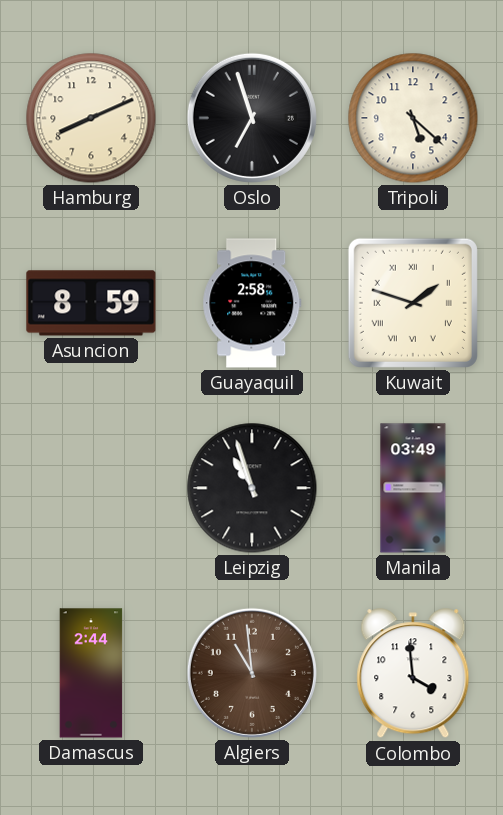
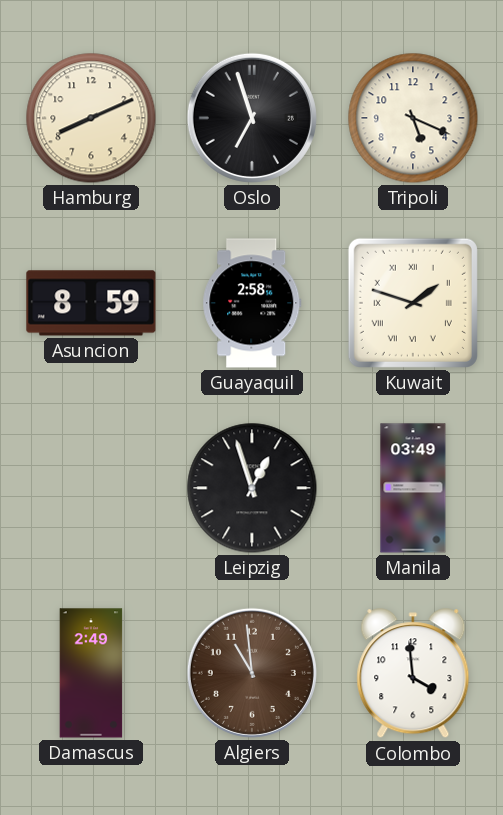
Tripoli: 5:22 -> 5:19
Leipzig: 10:57 -> 12:57
Damascus: 2:44 -> 2:49
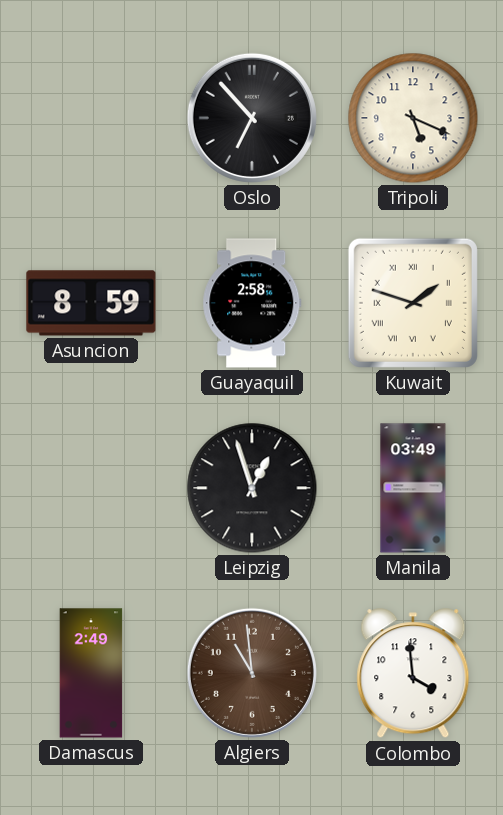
Hamburg: 8:11 -> none
Oslo: 6:57 -> 6:53
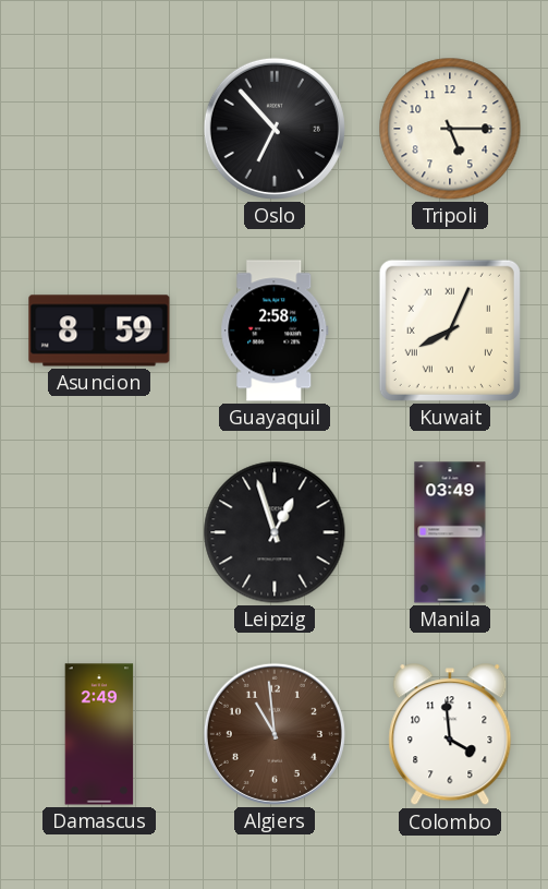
Tripoli: 5:19 -> 5:15
Kuwait: 1:48 -> 8:04
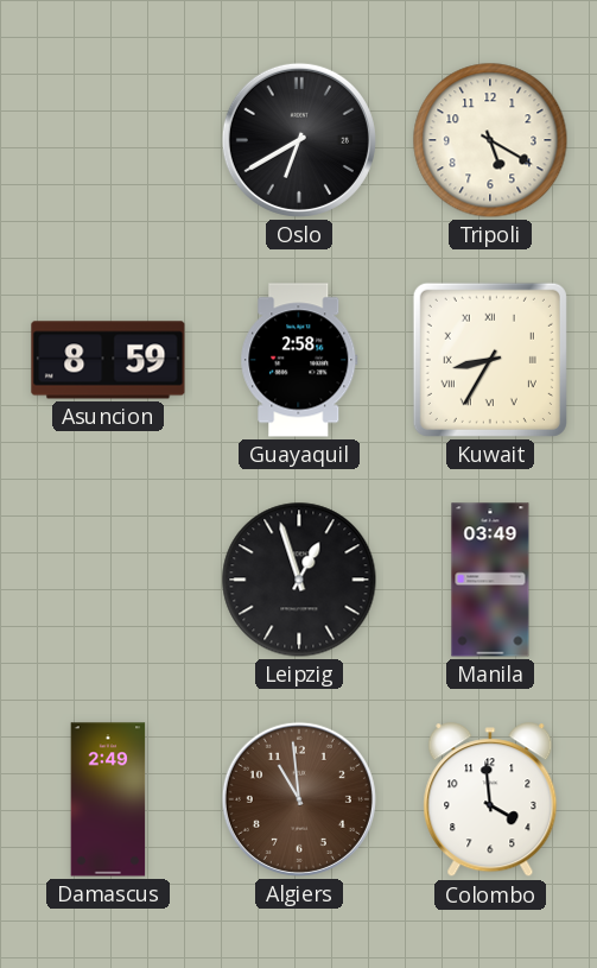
Oslo: 6:53 -> 6:40
Tripoli: 5:15 -> 5:20
Kuwait: 8:04 -> 8:35
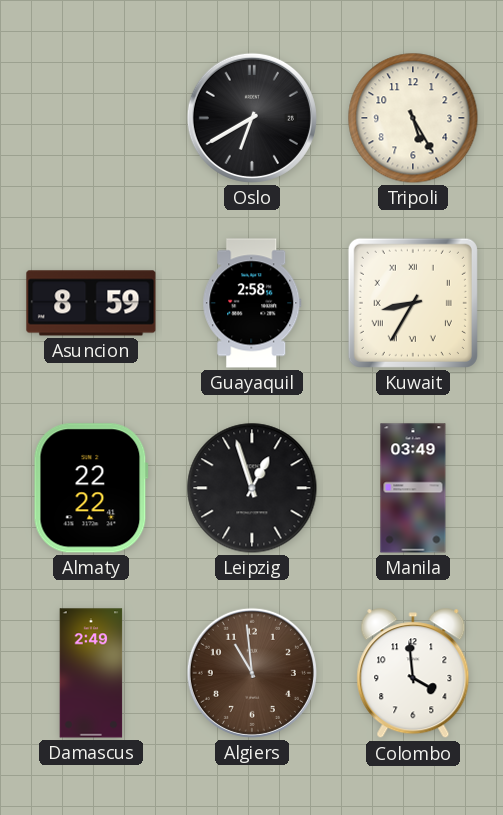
Tripoli: 5:20 -> 5:25
Almaty: none -> 22:22
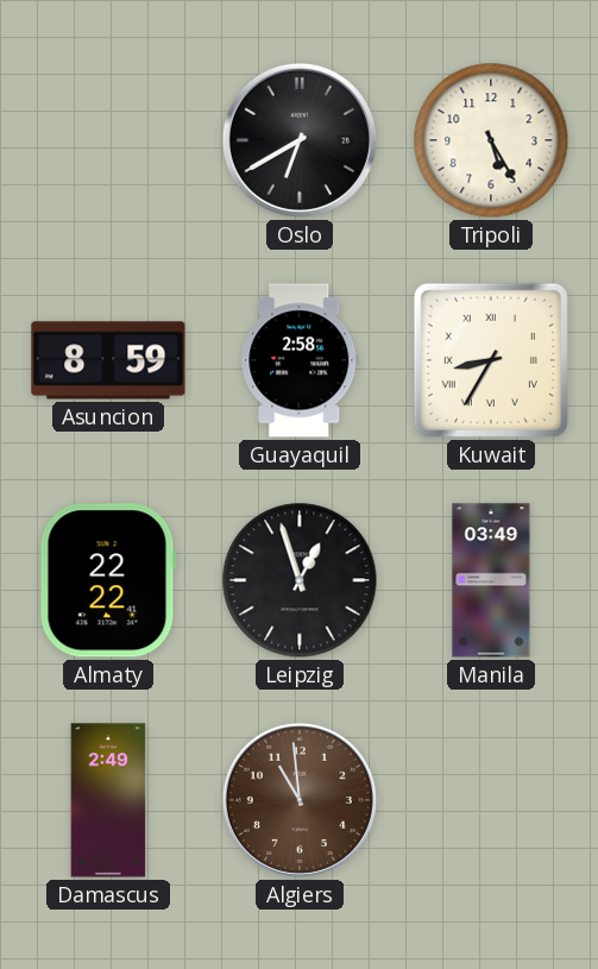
Colombo: 3:59 -> none
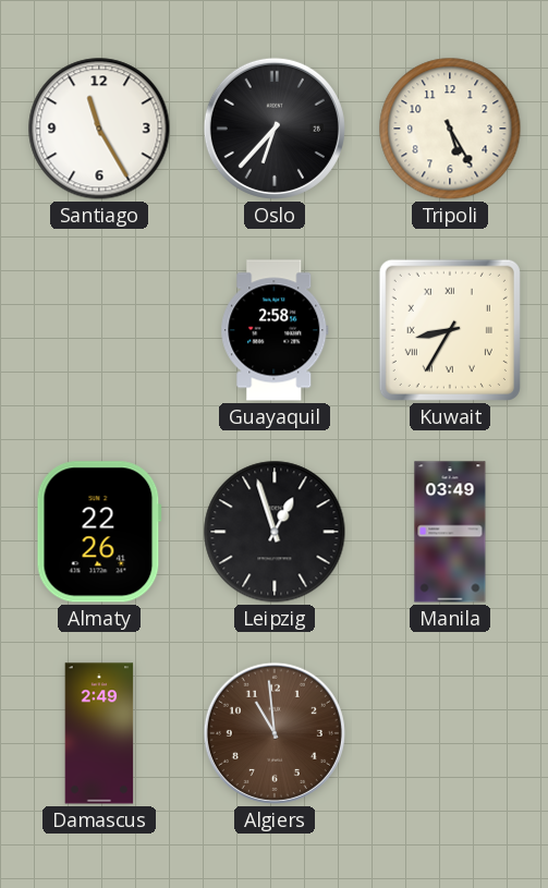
Santiago: none -> 11:25
Oslo: 6:40 -> 6:37
Asuncion: 8:59 -> none
Almaty: 22:22 -> 22:26
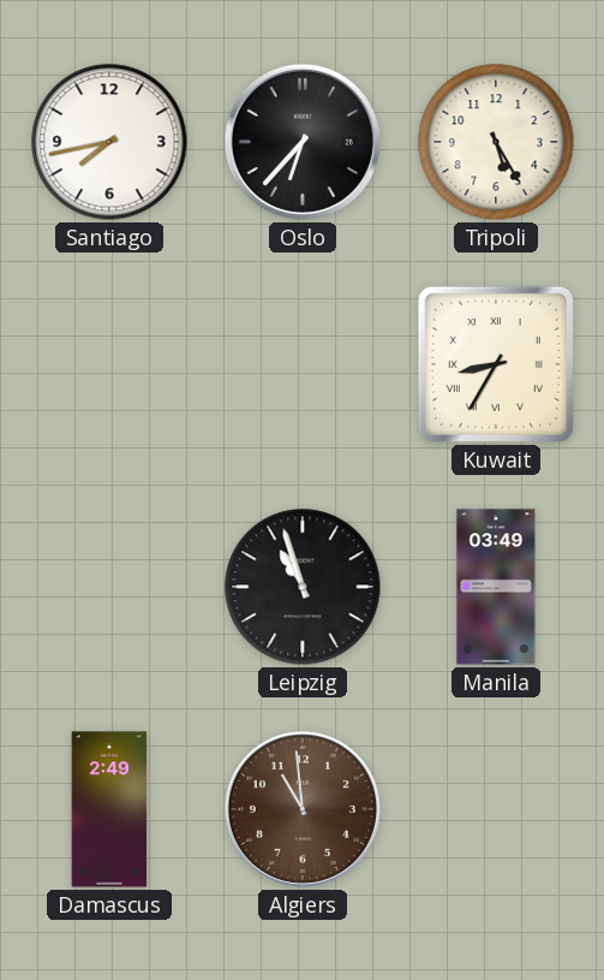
Santiago: 11:25 -> 7:43
Guayaquil: 2:58 -> none
Almaty: 22:26 -> none
Leipzig: 12:57 -> 10:57
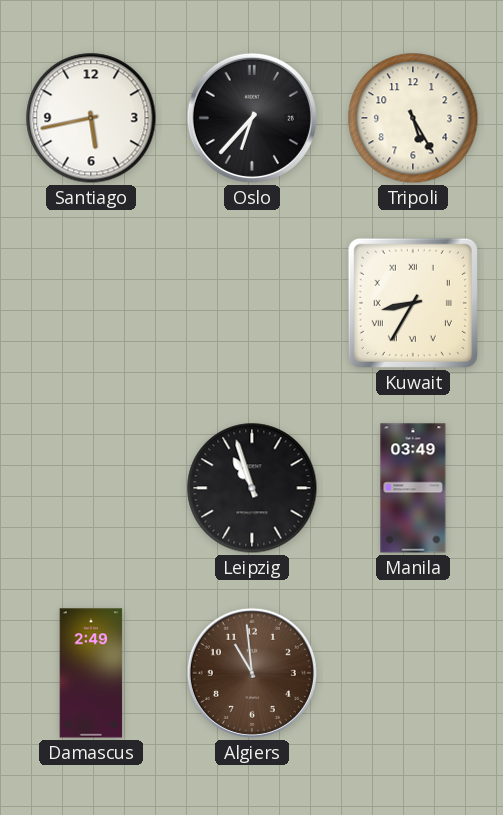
Santiago: 7:43 -> 5:43
